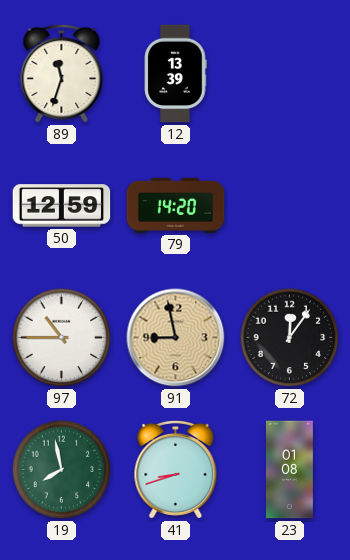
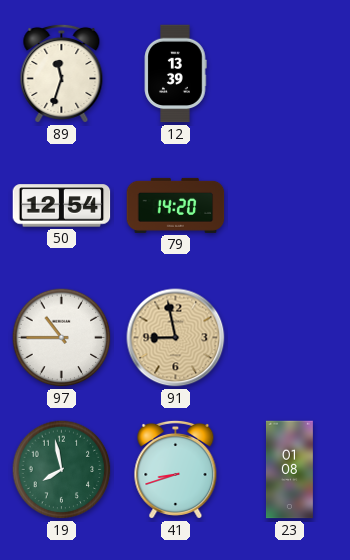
50: 12:59 -> 12:54
72: 12:06 -> none
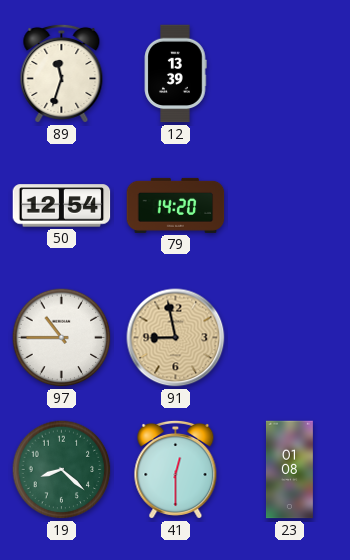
19: 7:58 -> 8:22
41: 8:42 -> 12:30
